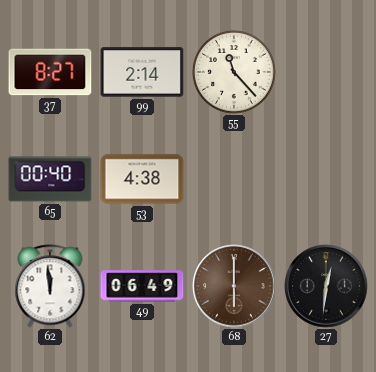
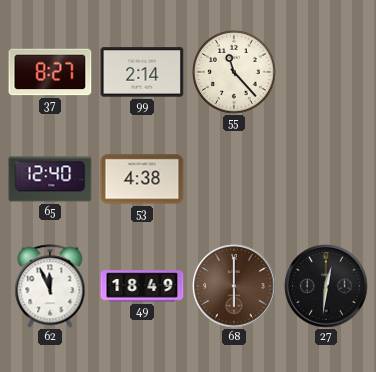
65: 00:40 -> 12:40
62: 11:59 -> 11:56
49: 06:49 -> 18:49
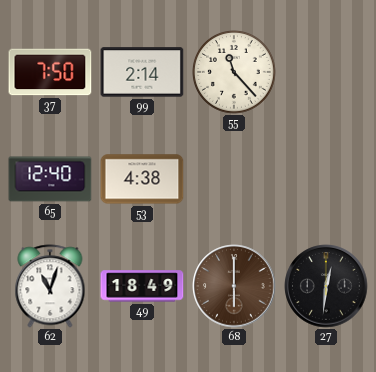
37: 8:27 -> 7:50
62: 11:56 -> 11:03
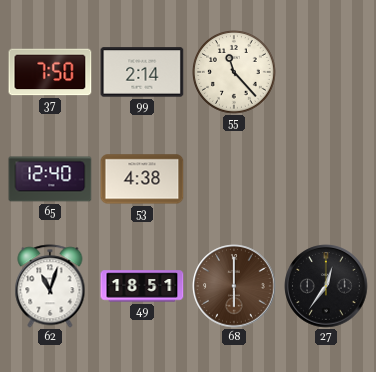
49: 18:49 -> 18:51
27: 12:31 -> 12:36
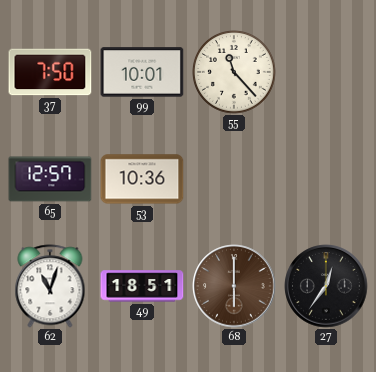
99: 2:14 -> 10:01
65: 12:40 -> 12:57
53: 4:38 -> 10:36
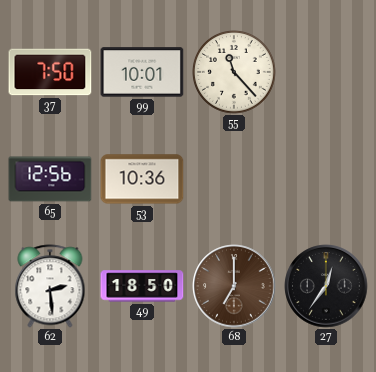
65: 12:57 -> 12:56
62: 11:03 -> 2:29
49: 18:51 -> 18:50
68: 6:00 -> 7:00
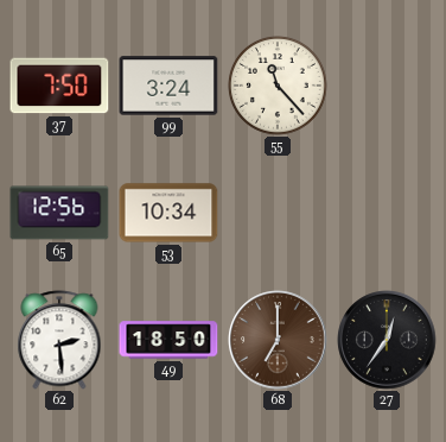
99: 10:01 -> 3:24
53: 10:36 -> 10:34
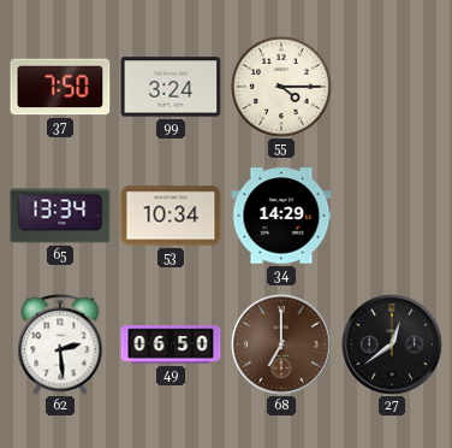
55: 11:23 -> 4:15
65: 12:56 -> 13:34
34: none -> 14:29
49: 18:50 -> 06:50
27: 12:36 -> 12:39
